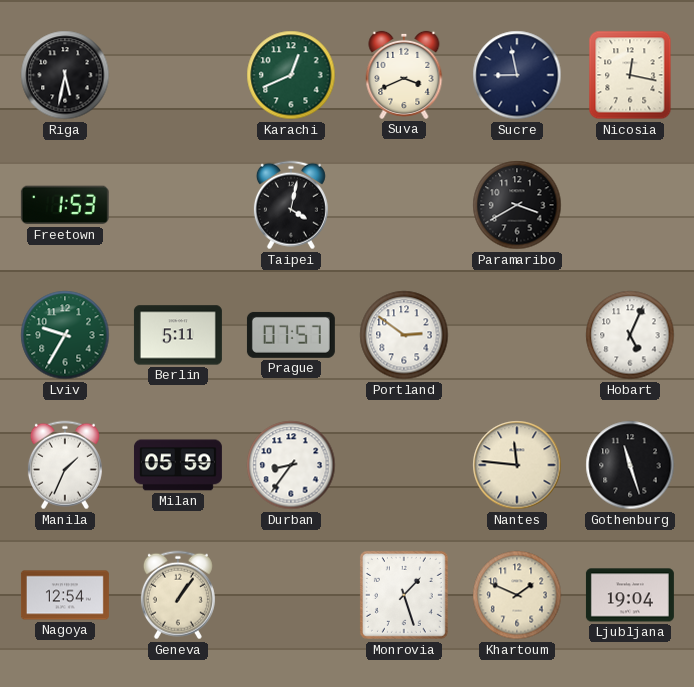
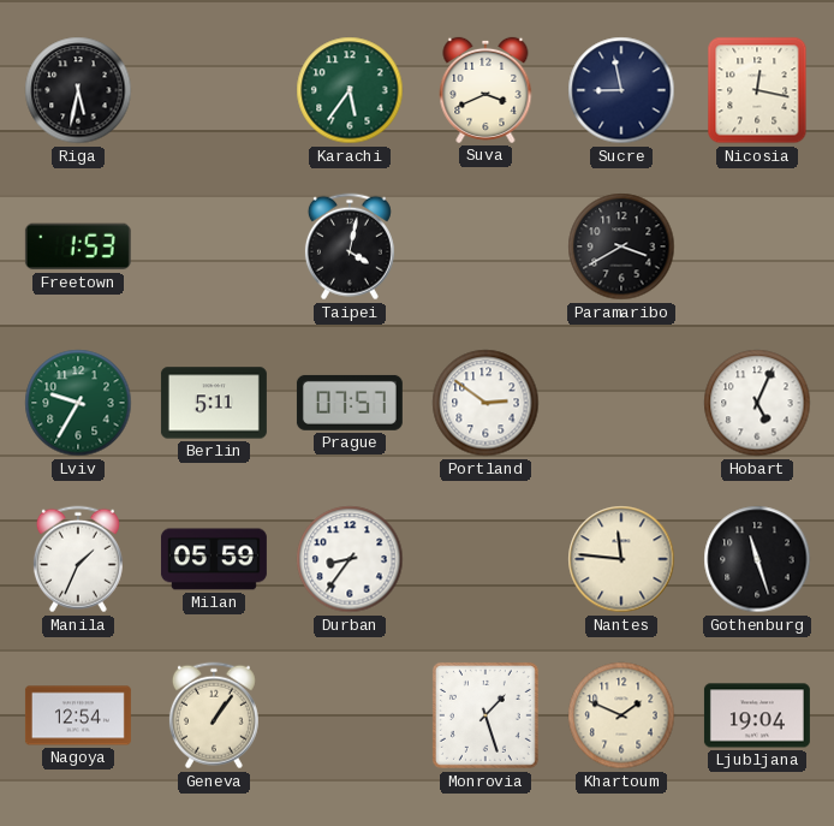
Karachi: 12:41 -> 5:36
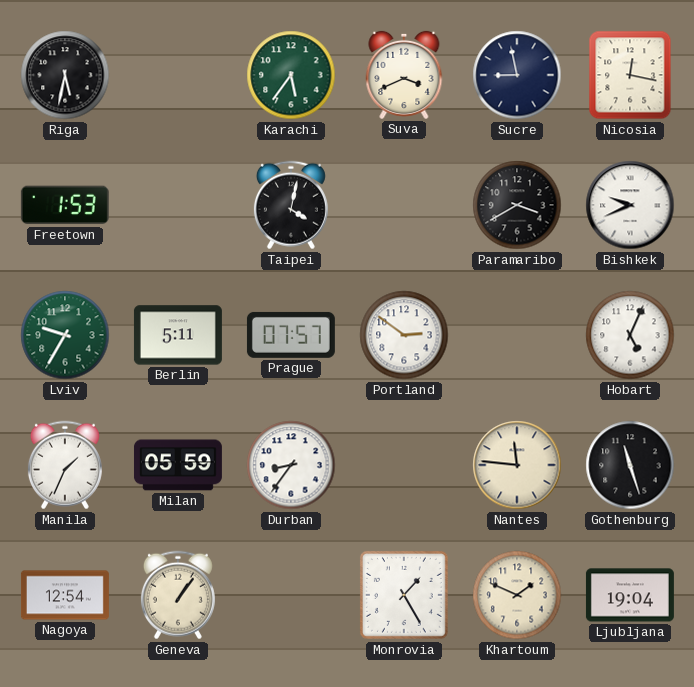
Bishkek: none -> 9:41
Monrovia: 1:27 -> 1:25
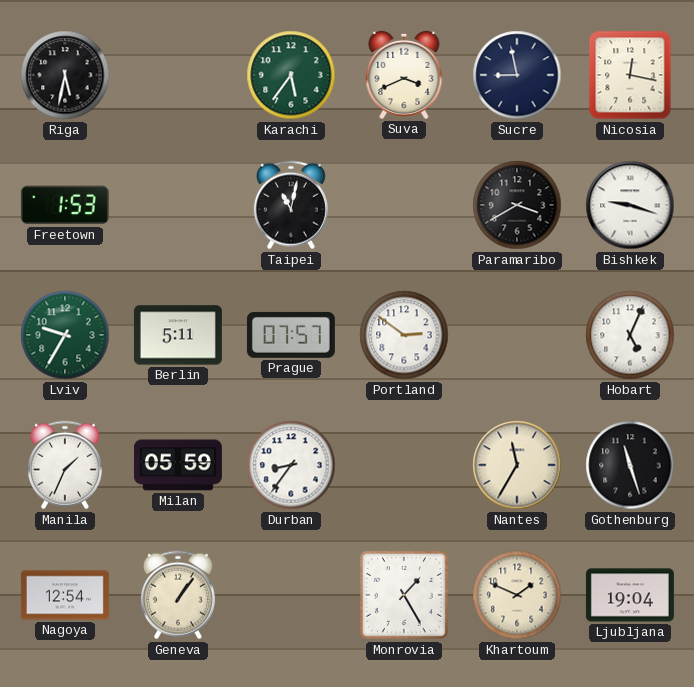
Taipei: 4:02 -> 11:02
Bishkek: 9:41 -> 9:18
Nantes: 11:46 -> 11:35
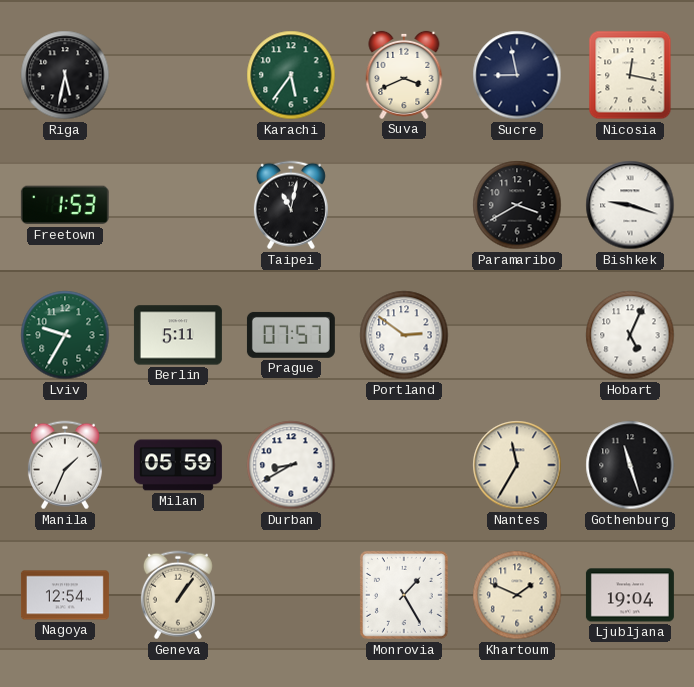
Durban: 8:36 -> 8:40
